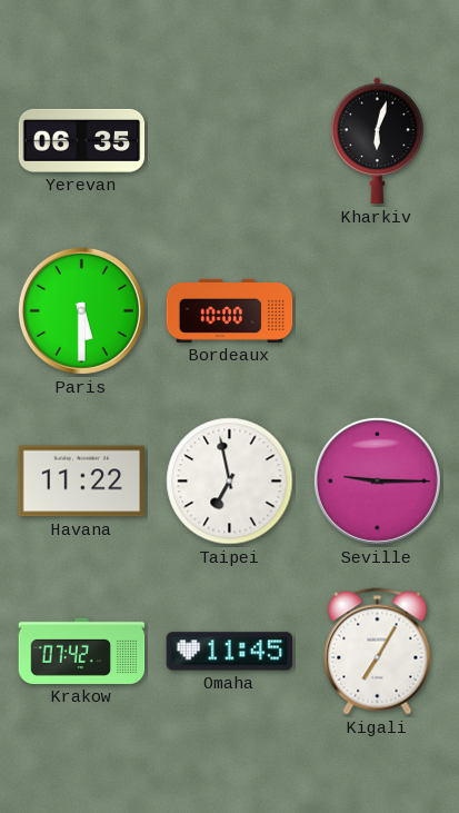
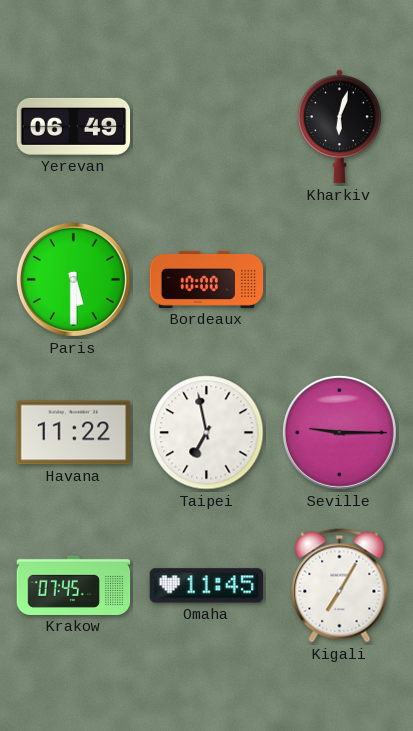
Yerevan: 06:35 -> 06:49
Krakow: 07:42 -> 07:45
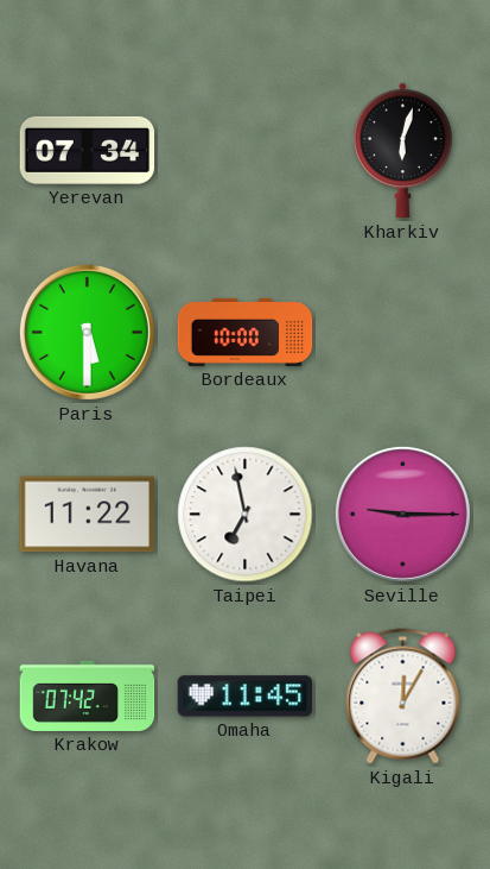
Yerevan: 06:49 -> 07:34
Krakow: 07:45 -> 07:42
Kigali: 7:05 -> 12:05
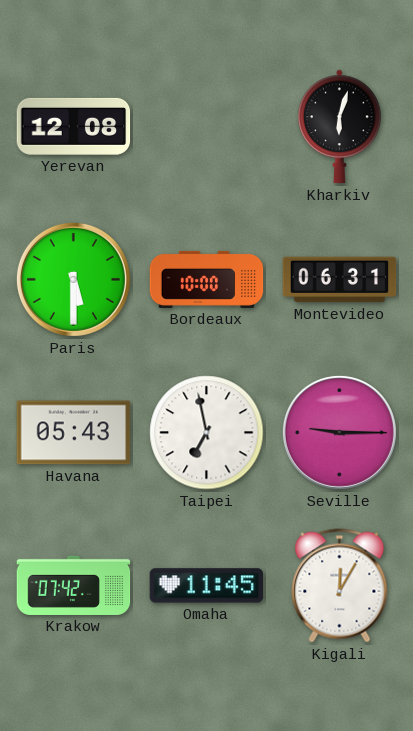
Yerevan: 07:34 -> 12:08
Montevideo: none -> 06:31
Havana: 11:22 -> 05:43
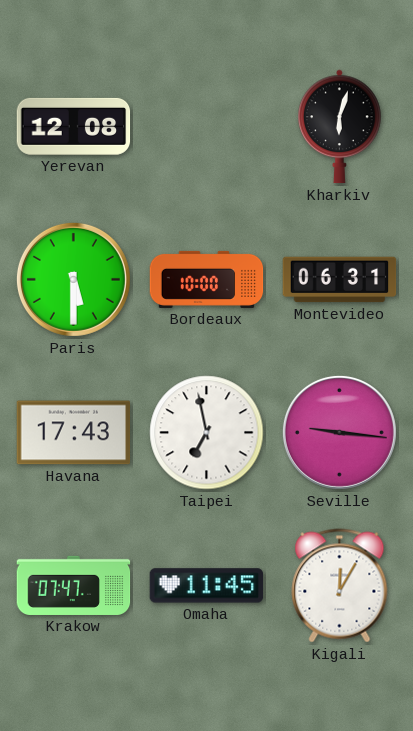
Havana: 05:43 -> 17:43
Seville: 9:15 -> 9:16
Krakow: 07:42 -> 07:47
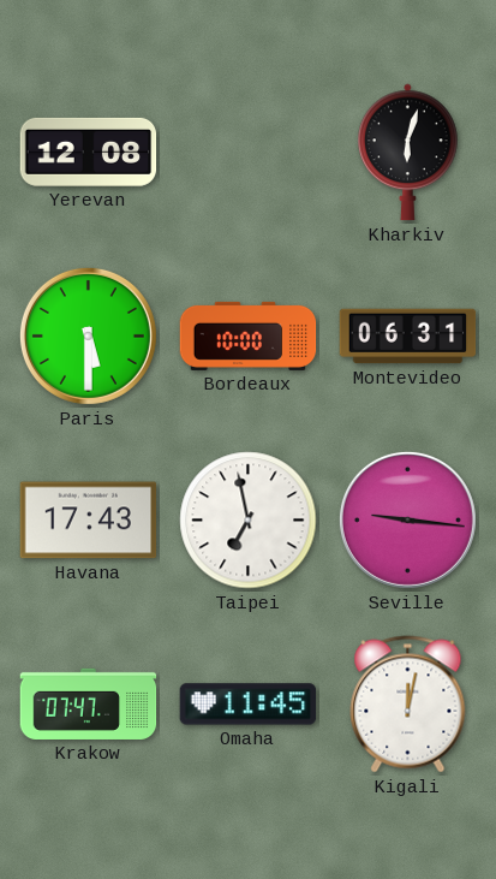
Kigali: 12:05 -> 12:02
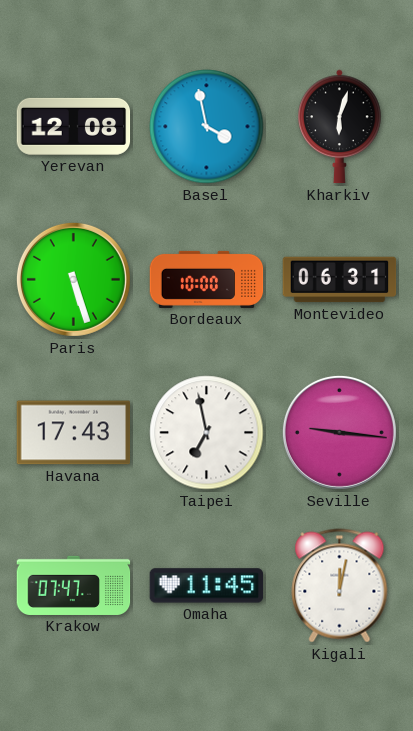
Basel: none -> 3:58
Paris: 5:30 -> 5:27
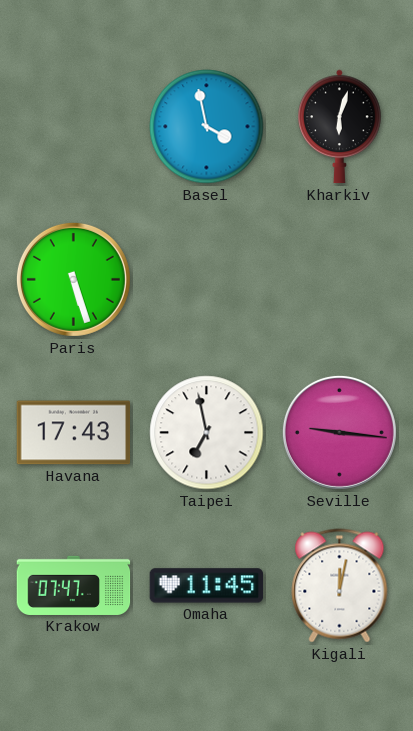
Yerevan: 12:08 -> none
Bordeaux: 10:00 -> none
Montevideo: 06:31 -> none
